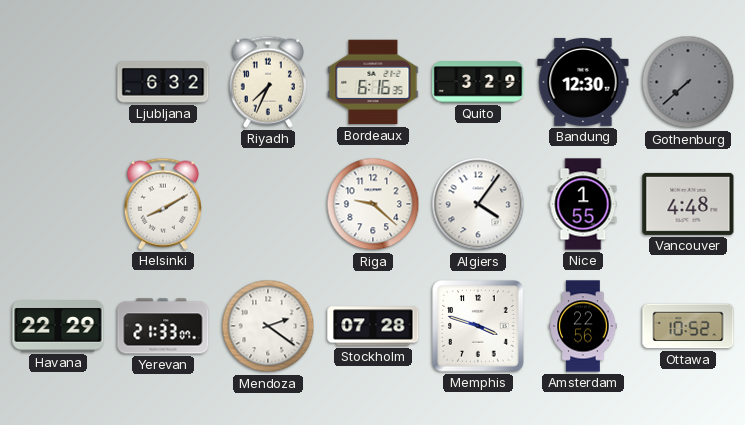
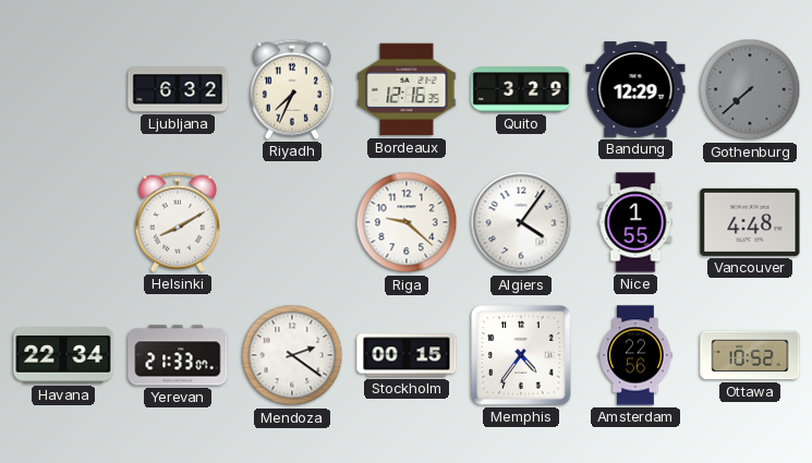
Bordeaux: 6:16 -> 12:16
Bandung: 12:30 -> 12:29
Havana: 22:29 -> 22:34
Stockholm: 07:28 -> 00:15
Memphis: 3:48 -> 4:36
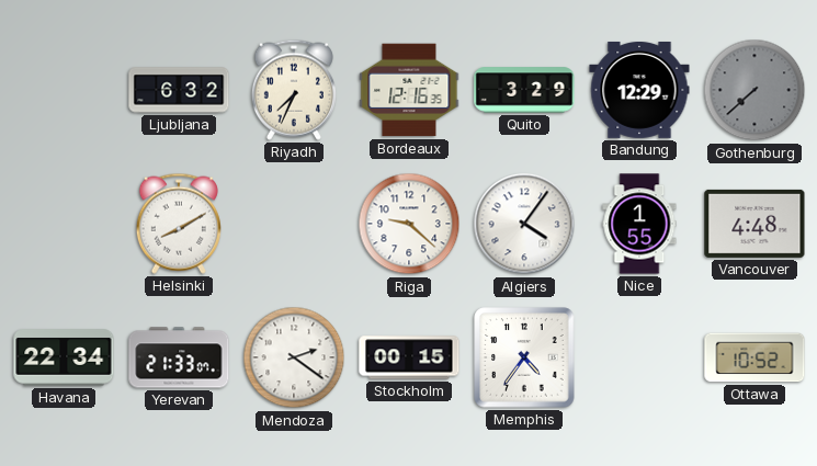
Amsterdam: 22:56 -> none
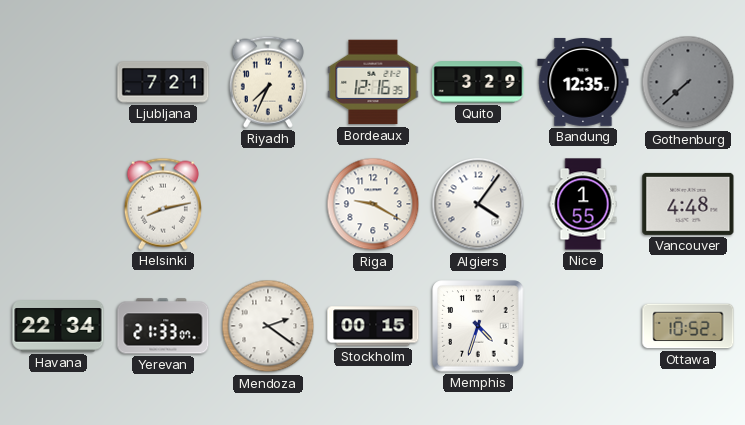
Ljubljana: 6:32 -> 7:21
Bandung: 12:29 -> 12:35
Helsinki: 8:10 -> 8:13
Riga: 9:22 -> 9:20
Memphis: 4:36 -> 4:33
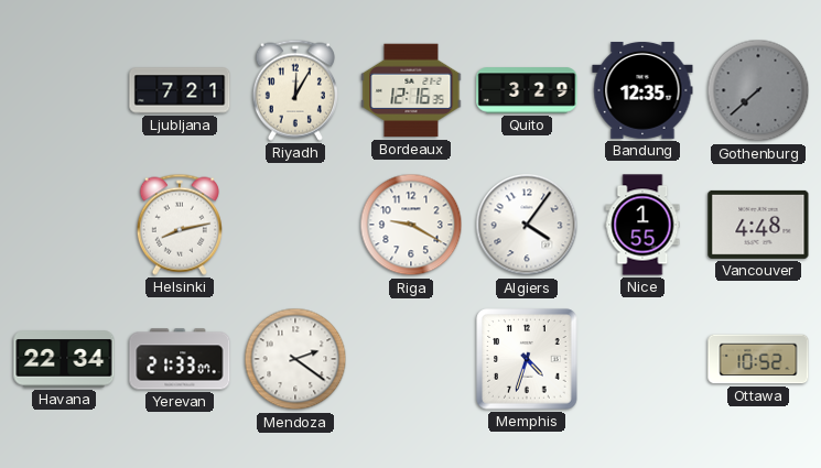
Riyadh: 7:34 -> 12:05
Stockholm: 00:15 -> none
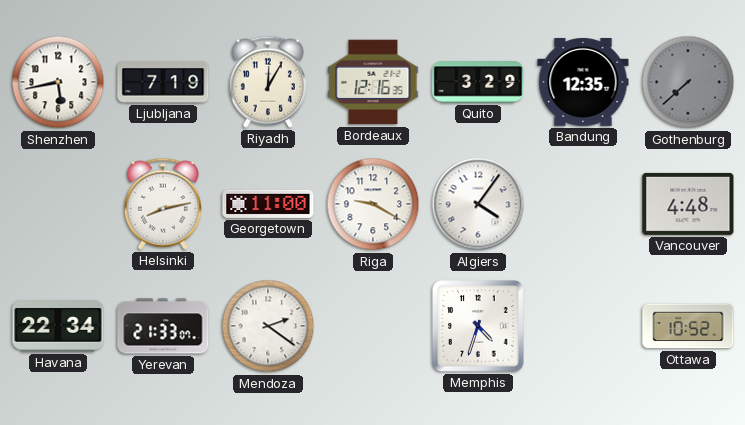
Shenzhen: none -> 5:43
Ljubljana: 7:21 -> 7:19
Georgetown: none -> 11:00
Nice: 1:55 -> none
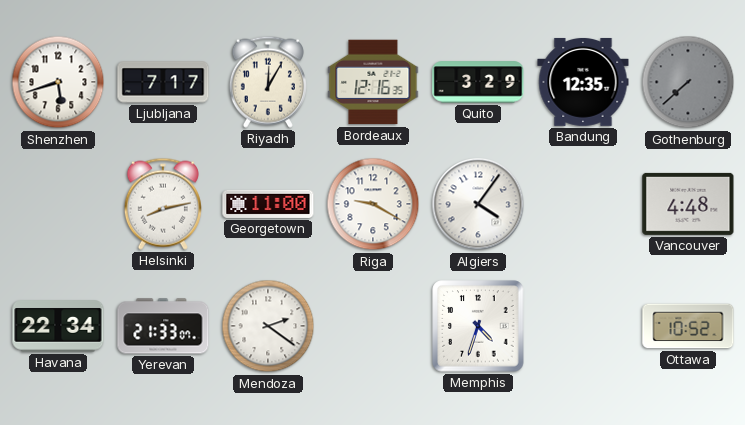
Shenzhen: 5:43 -> 5:42
Ljubljana: 7:19 -> 7:17
